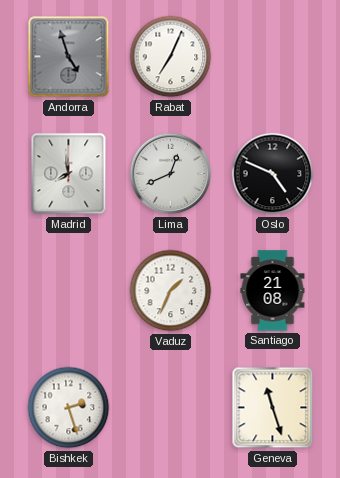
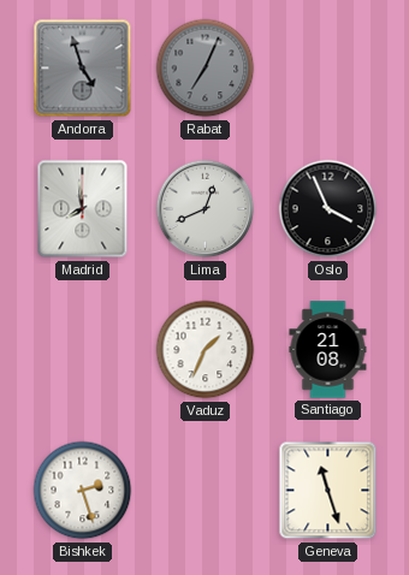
Rabat dial: white -> grey
Oslo: 4:49 -> 3:56
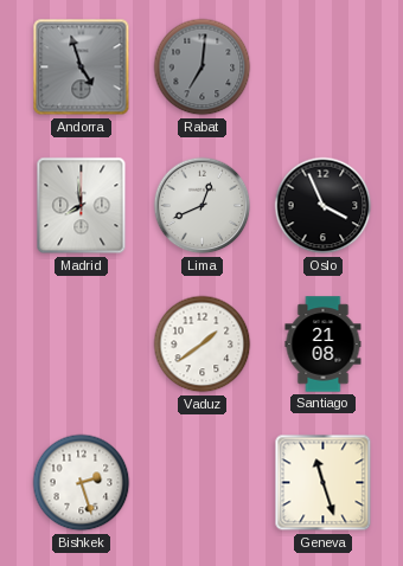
Rabat: 7:04 -> 7:01
Vaduz: 1:34 -> 1:39
